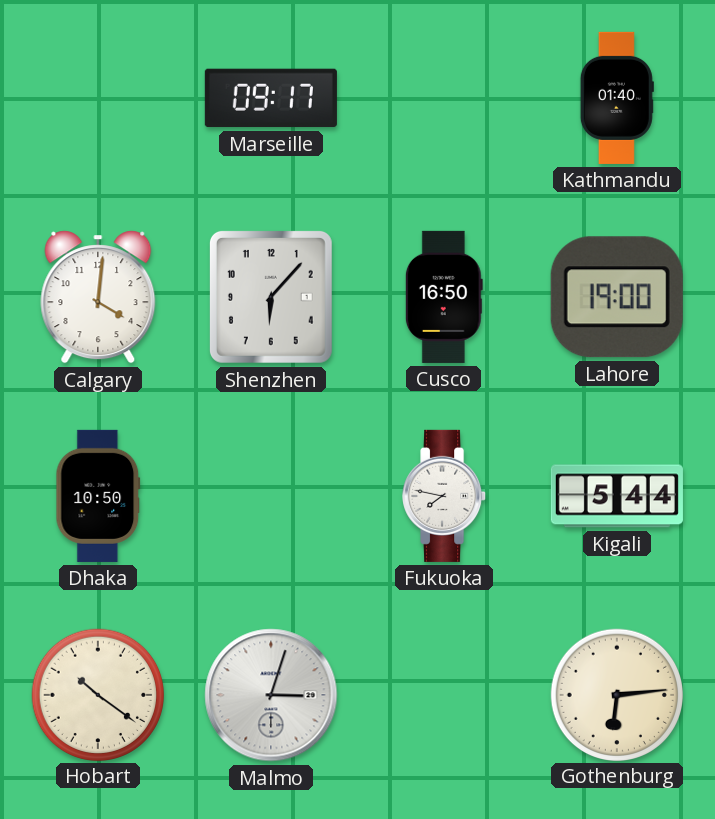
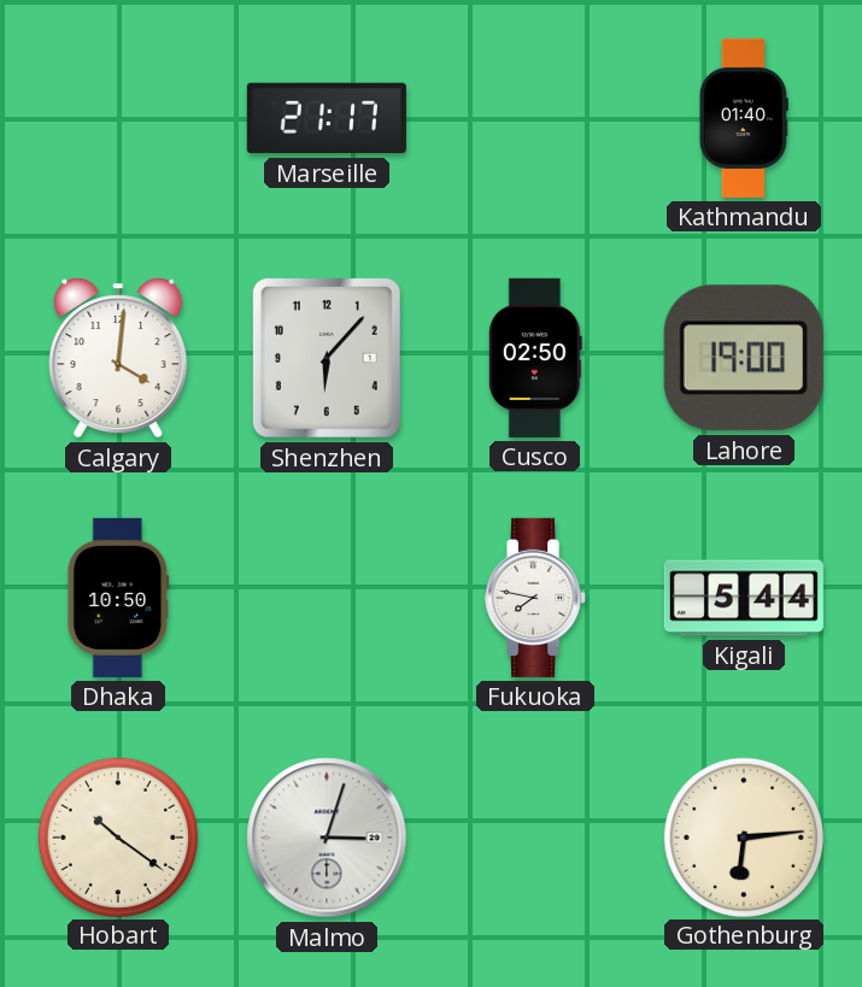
Marseille: 09:17 -> 21:17
Cusco: 16:50 -> 02:50
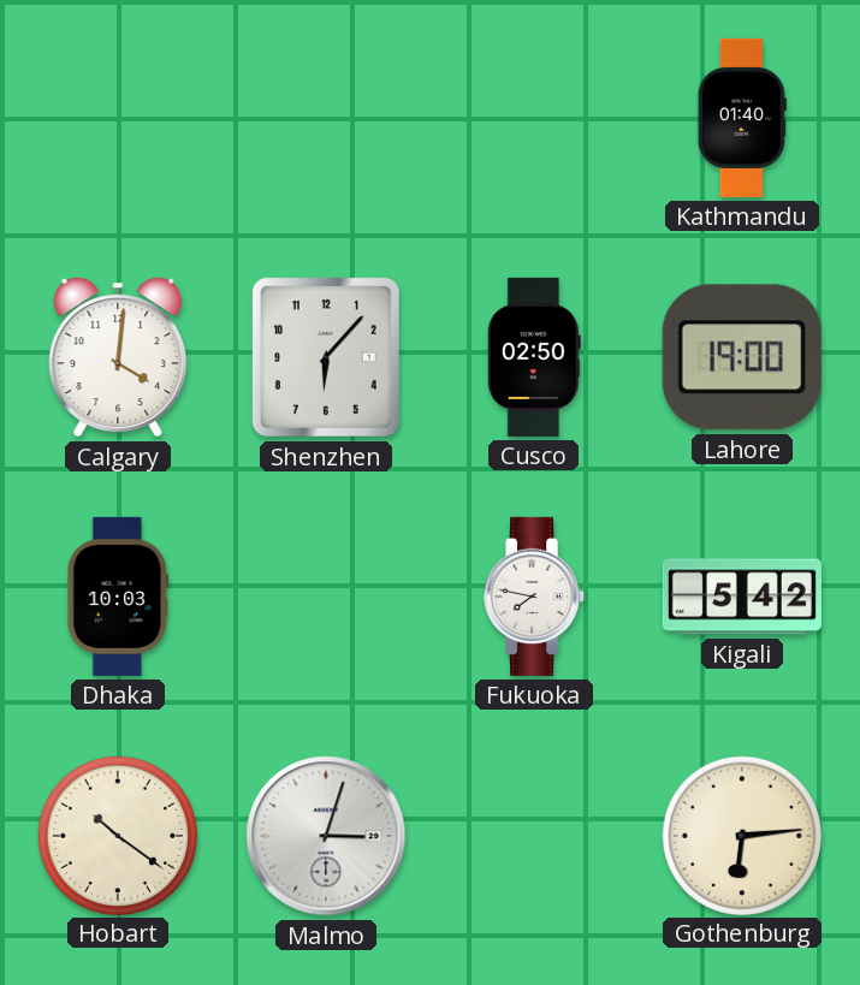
Marseille: 21:17 -> none
Dhaka: 10:50 -> 10:03
Kigali: 5:44 -> 5:42
